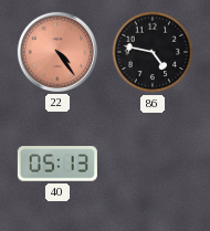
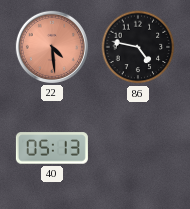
22: 4:24 -> 4:29
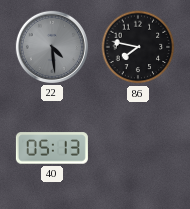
22 dial: salmon -> grey
86: 4:47 -> 7:47
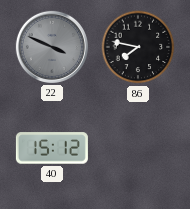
22: 4:29 -> 3:49
40: 05:13 -> 15:12
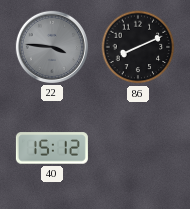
22: 3:49 -> 3:46
86: 7:47 -> 8:11
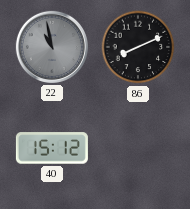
22: 3:46 -> 10:58
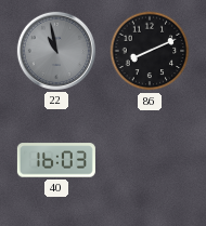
40: 15:12 -> 16:03
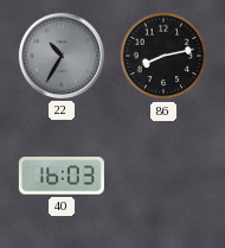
22: 10:58 -> 10:35
86: 8:11 -> 8:13
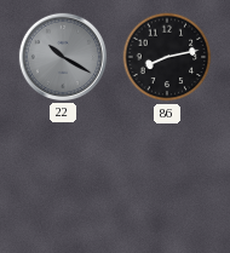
22: 10:35 -> 10:20
40: 16:03 -> none
